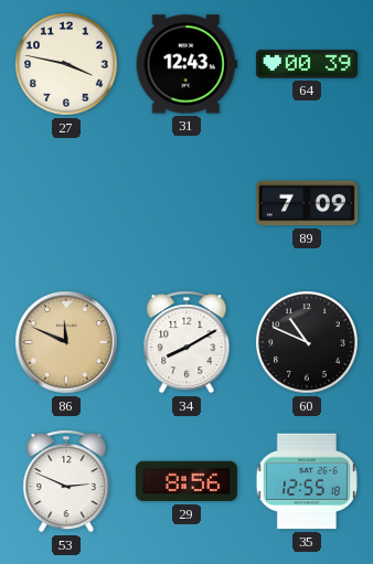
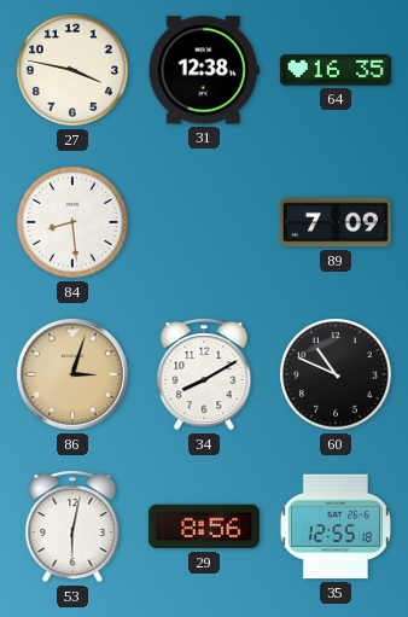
31: 12:43 -> 12:38
64: 00:39 -> 16:35
84: none -> 8:29
86: 11:49 -> 3:03
53: 2:49 -> 6:02
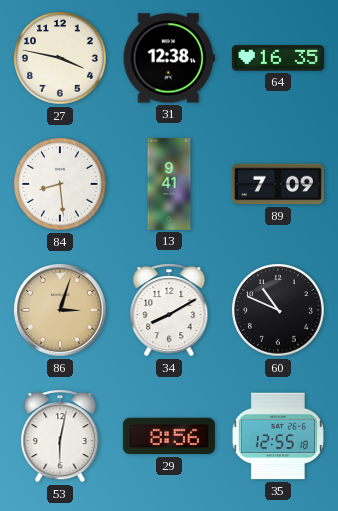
13: none -> 9:41
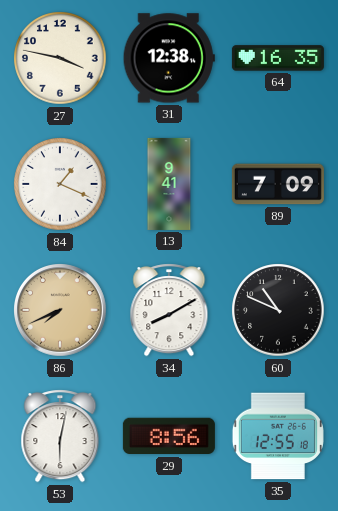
84: 8:29 -> 1:19
86: 3:03 -> 7:41
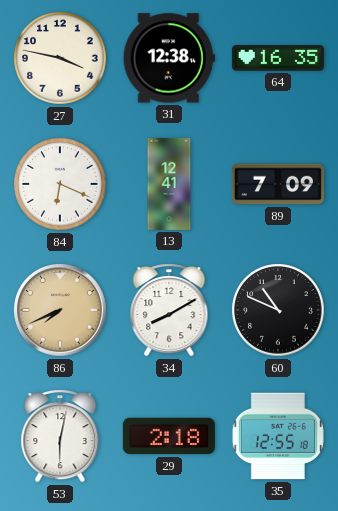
84: 1:19 -> 6:19
13: 9:41 -> 12:41
29: 8:56 -> 2:18
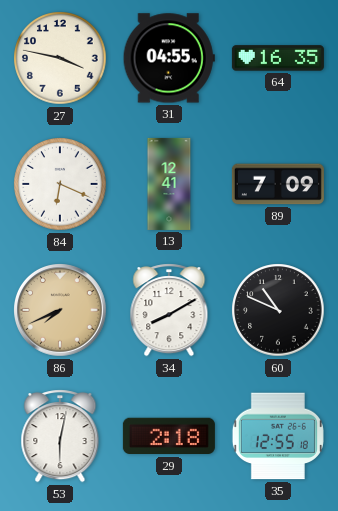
31: 12:38 -> 04:55
